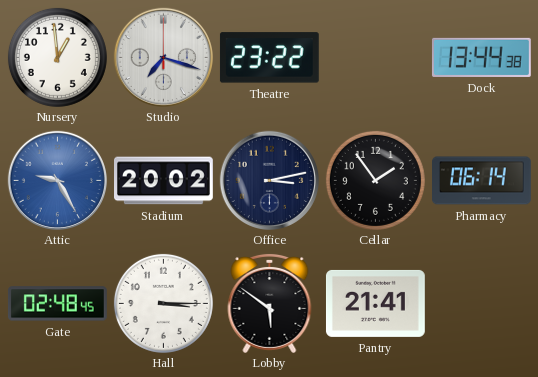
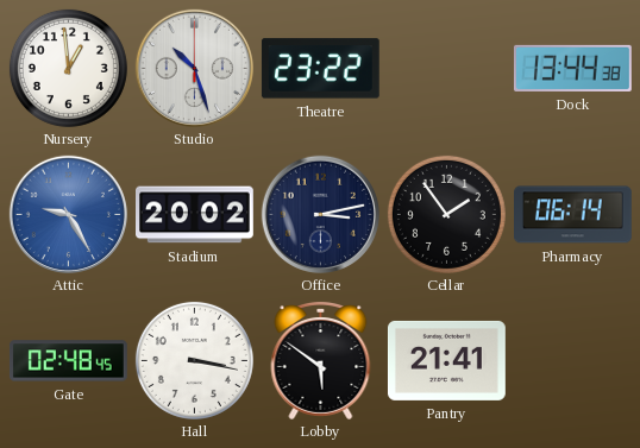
Studio: 7:18 -> 10:27
Hall: 3:15 -> 3:17
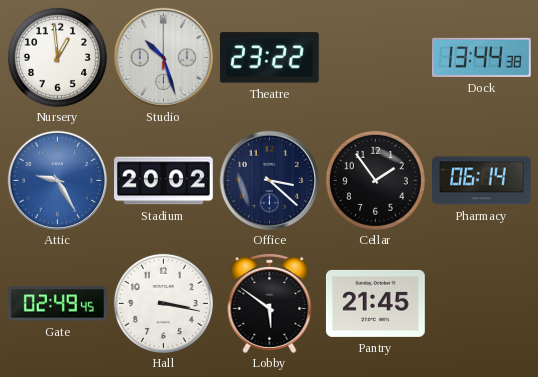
Office: 3:13 -> 3:22
Gate: 02:48 -> 02:49
Pantry: 21:41 -> 21:45
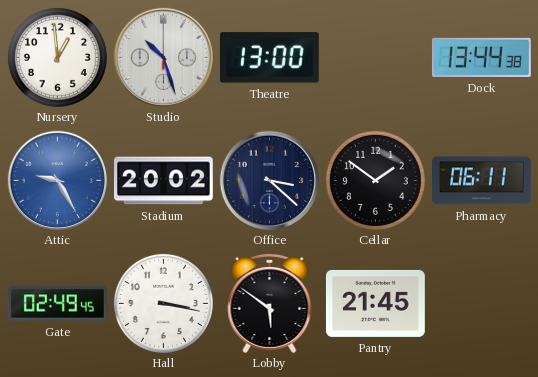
Theatre: 23:22 -> 13:00
Cellar: 1:54 -> 1:51
Pharmacy: 06:14 -> 06:11
